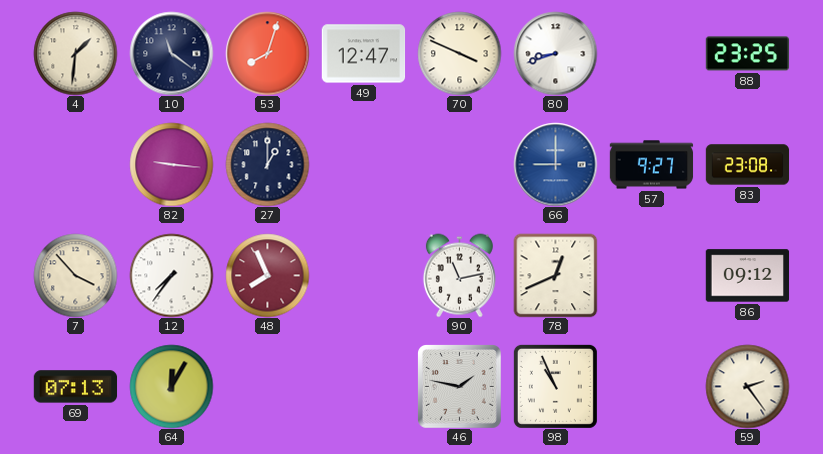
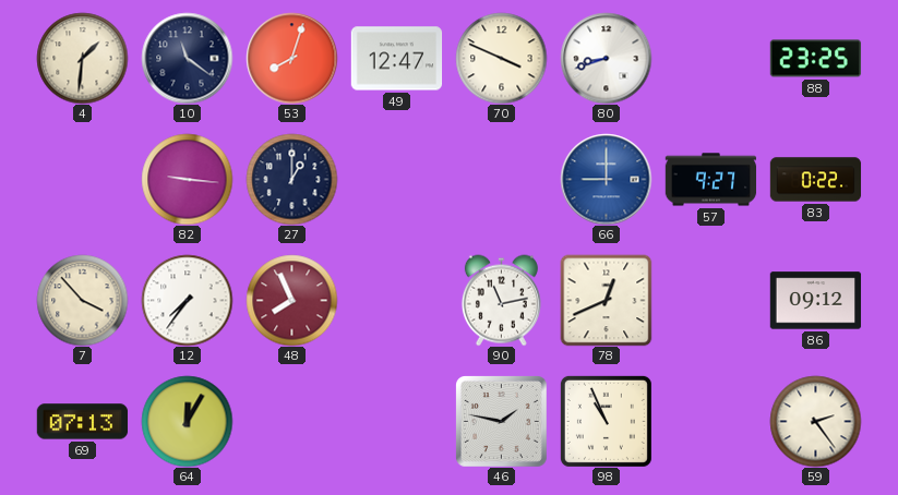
83: 23:08 -> 0:22
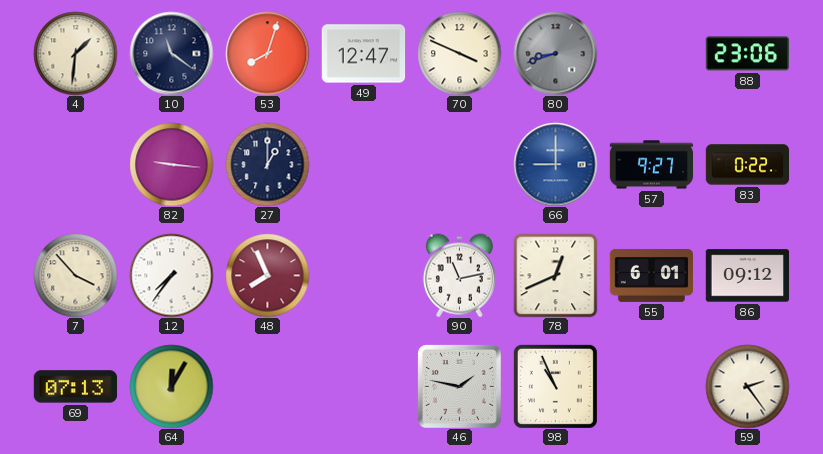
80 dial: white -> grey
88: 23:25 -> 23:06
55: none -> 6:01
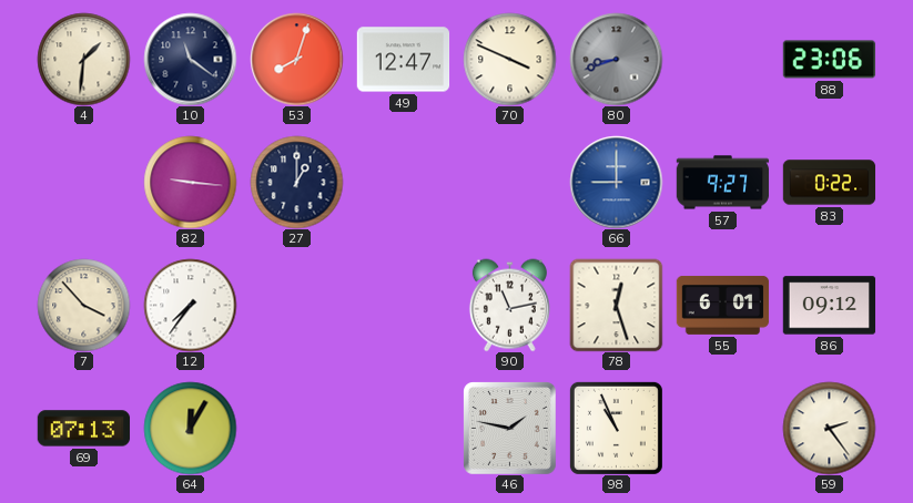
48: 7:56 -> none
78: 12:41 -> 12:27
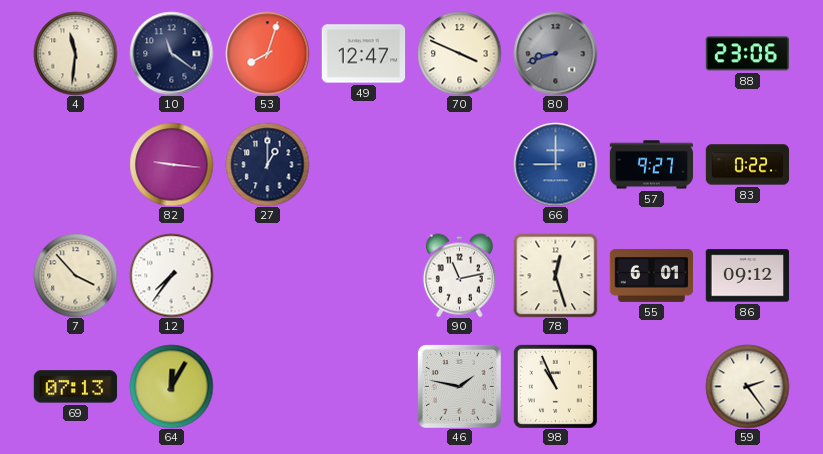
4: 1:31 -> 11:31
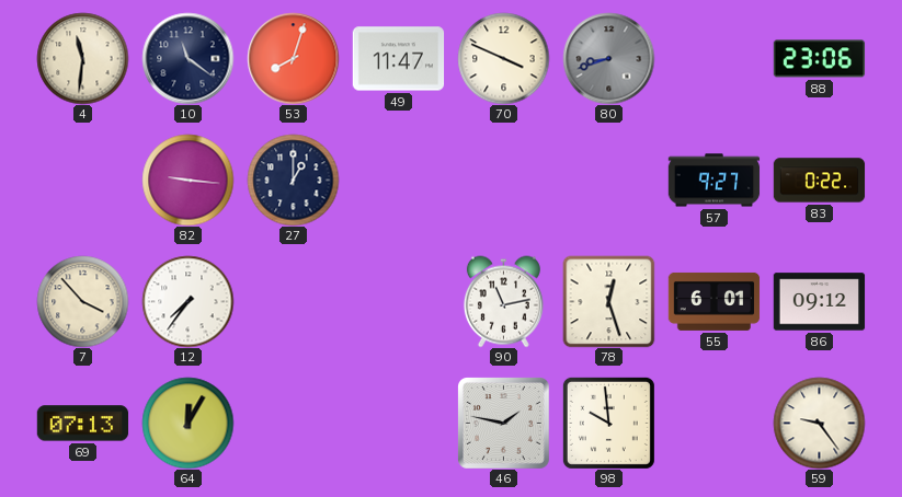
49: 12:47 -> 11:47
66: 9:00 -> none
98: 10:56 -> 9:59
59: 2:24 -> 9:24
